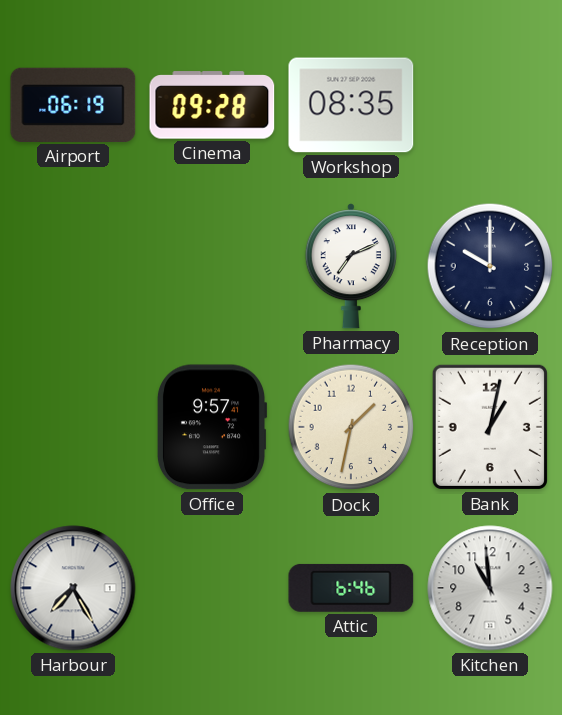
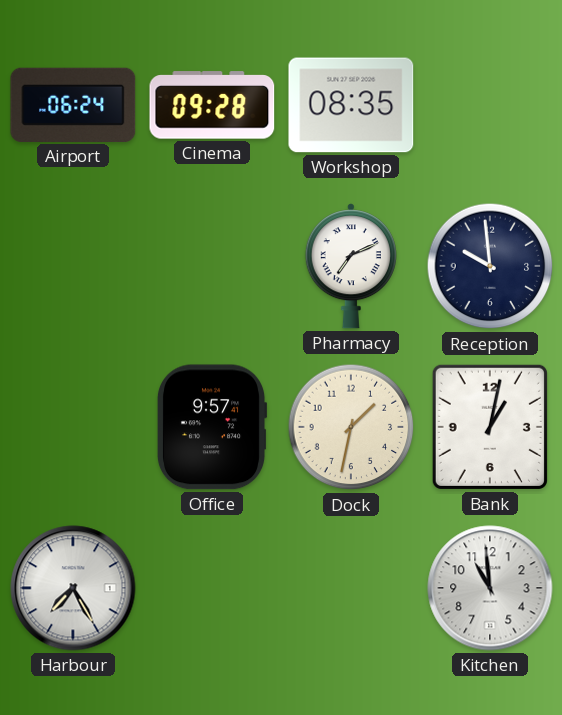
Airport: 06:19 -> 06:24
Reception: 10:00 -> 9:59
Attic: 6:46 -> none
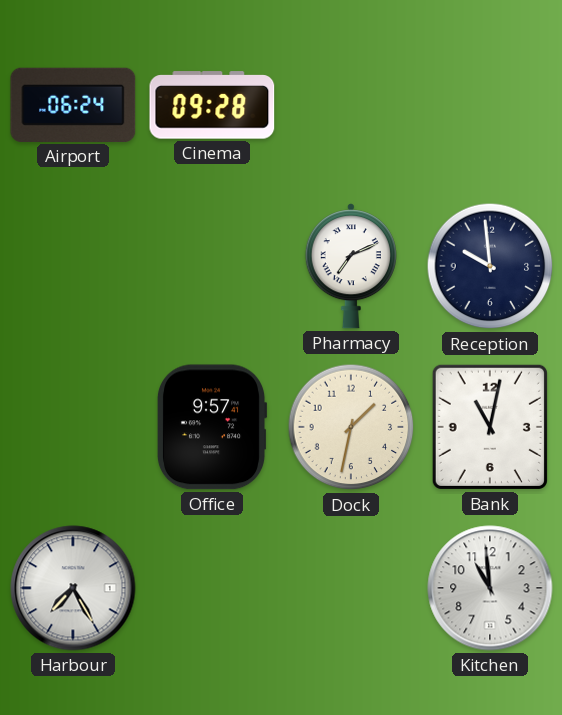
Workshop: 08:35 -> none
Bank: 1:02 -> 11:02
